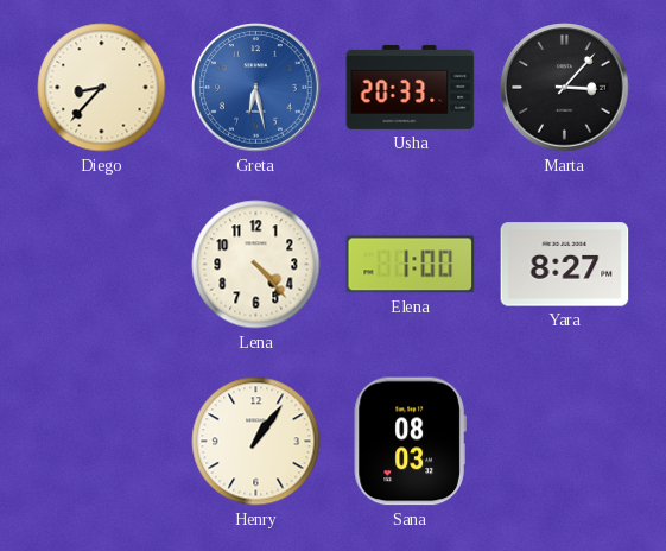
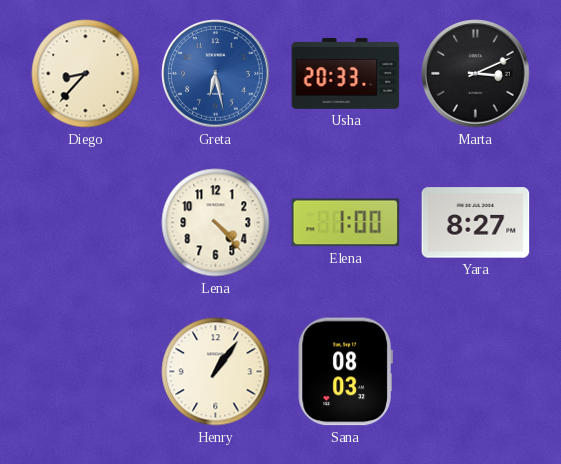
Marta: 3:07 -> 3:11
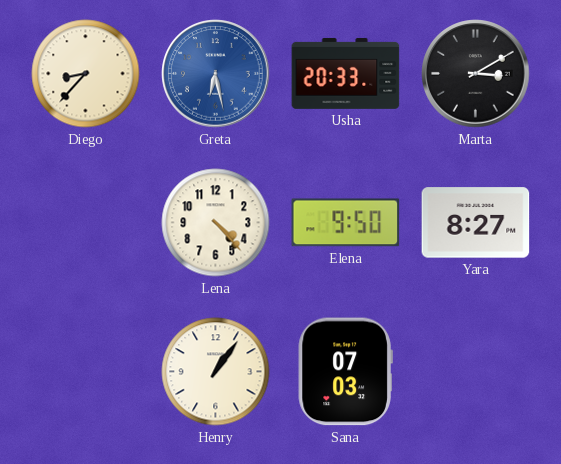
Marta: 3:11 -> 3:10
Elena: 1:00 -> 9:50
Sana: 08:03 -> 07:03
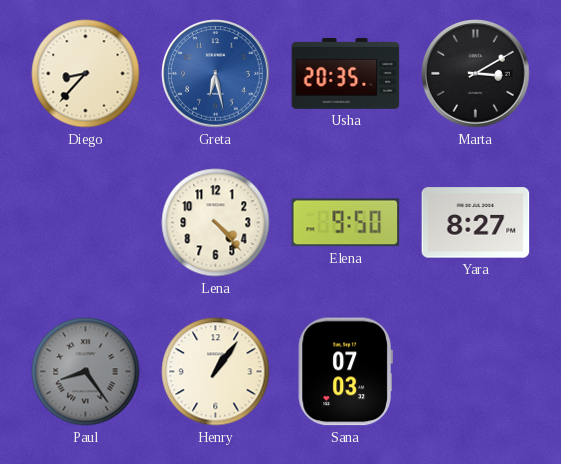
Usha: 20:33 -> 20:35
Paul: none -> 8:24
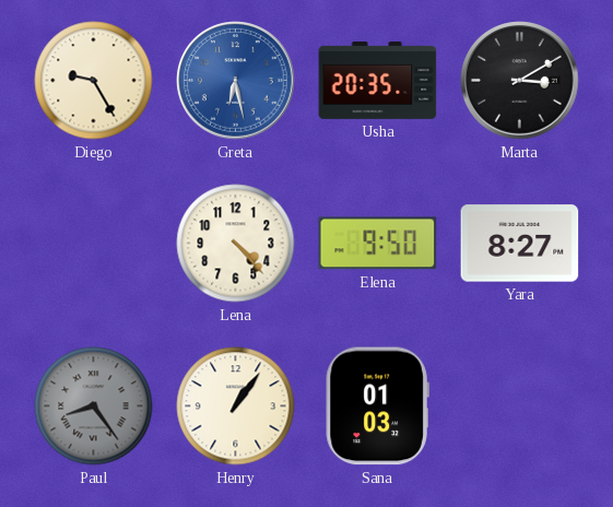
Diego: 8:37 -> 9:25
Sana: 07:03 -> 01:03
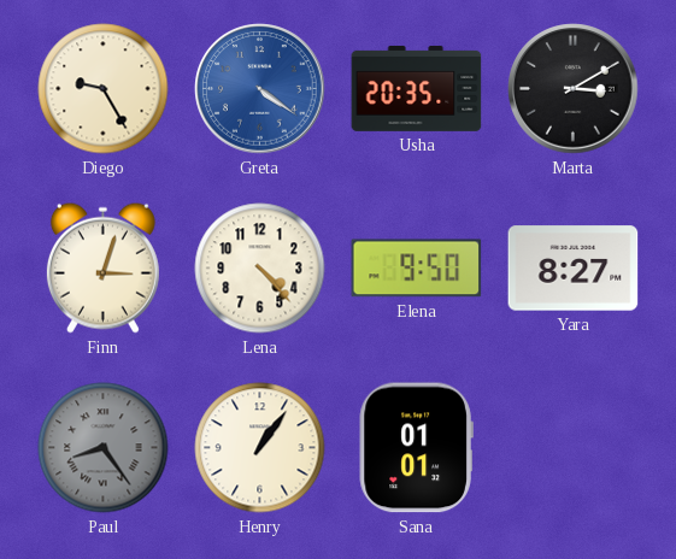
Greta: 6:28 -> 4:21
Finn: none -> 3:03
Sana: 01:03 -> 01:01
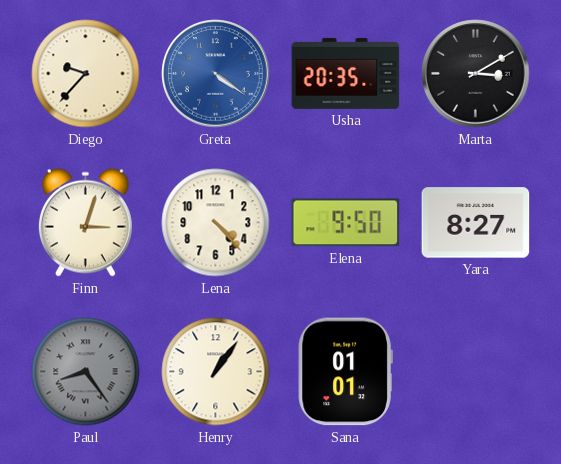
Diego: 9:25 -> 9:37
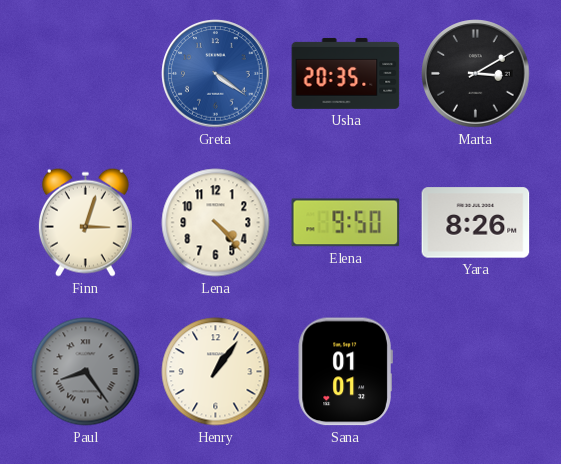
Diego: 9:37 -> none
Yara: 8:27 -> 8:26
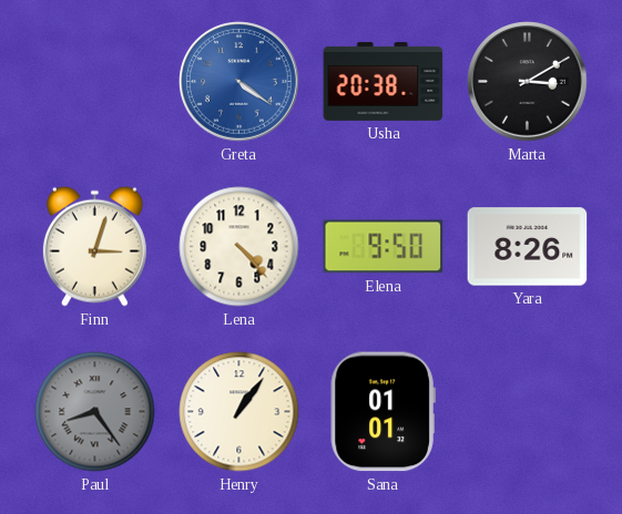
Usha: 20:35 -> 20:38
